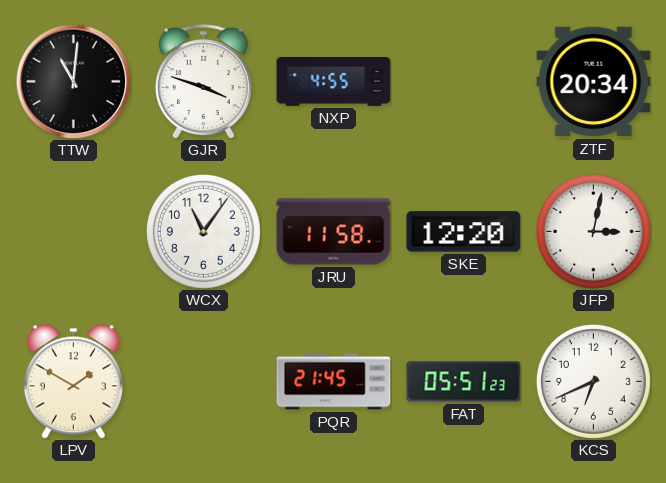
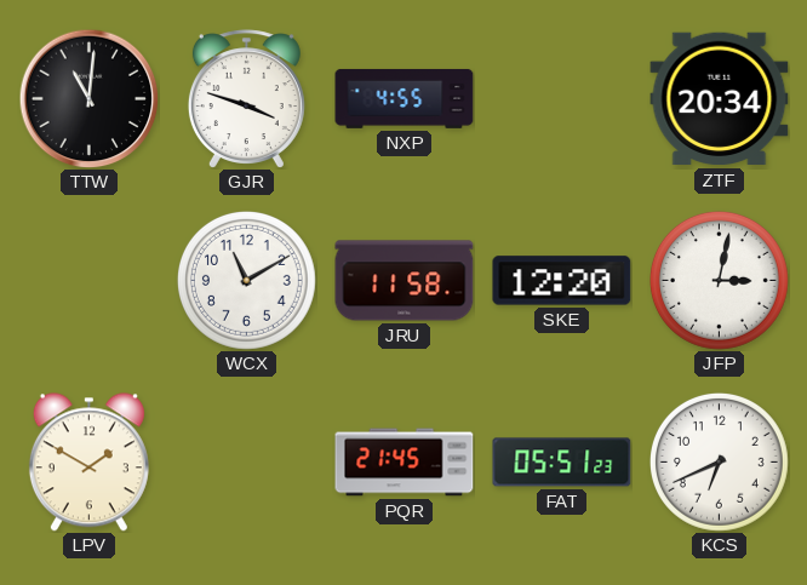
WCX: 11:06 -> 11:10
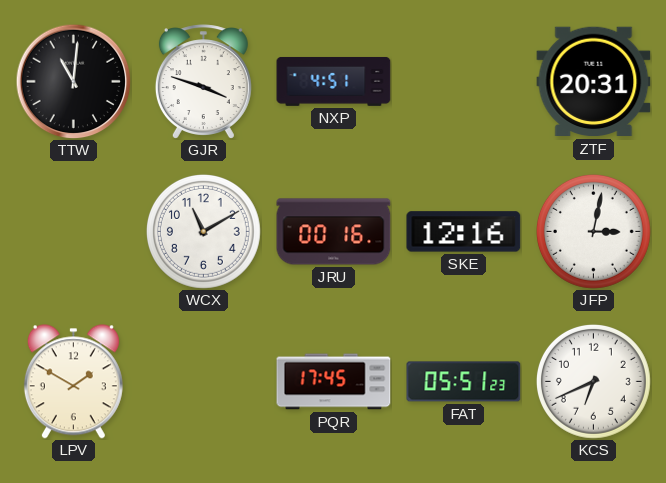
NXP: 4:55 -> 4:51
ZTF: 20:34 -> 20:31
JRU: 11:58 -> 00:16
SKE: 12:20 -> 12:16
PQR: 21:45 -> 17:45
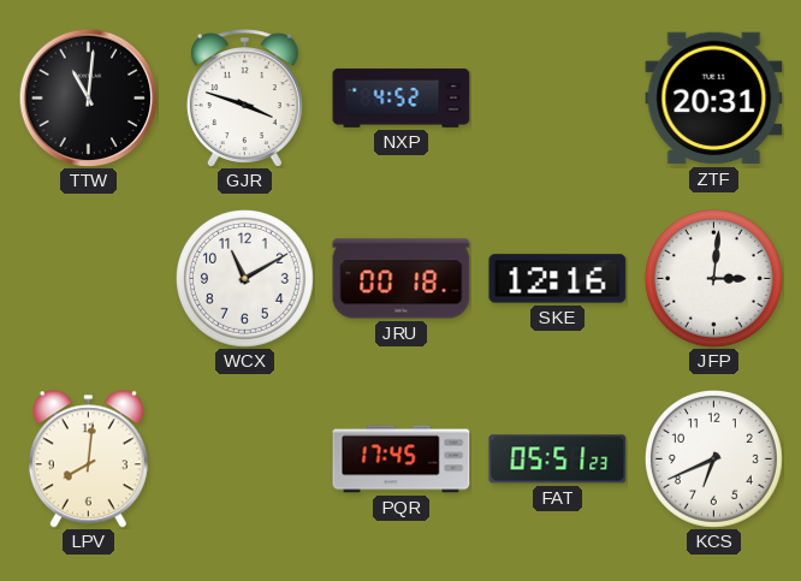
NXP: 4:51 -> 4:52
JRU: 00:16 -> 00:18
JFP: 3:02 -> 3:01
LPV: 1:50 -> 8:01
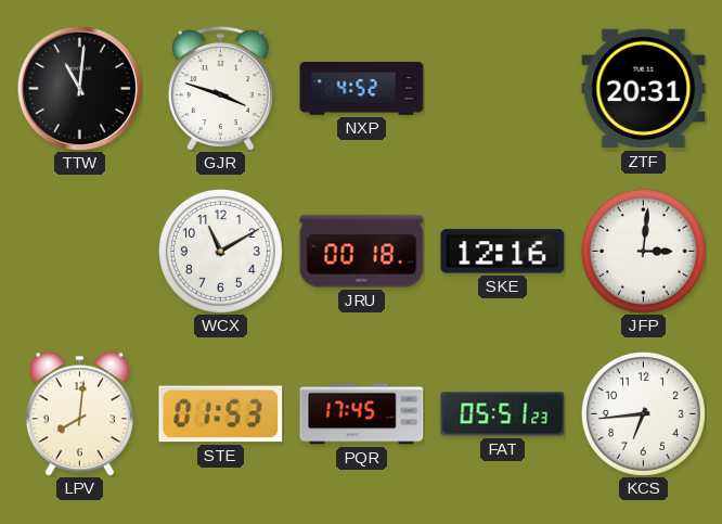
STE: none -> 01:53
KCS: 6:41 -> 6:44
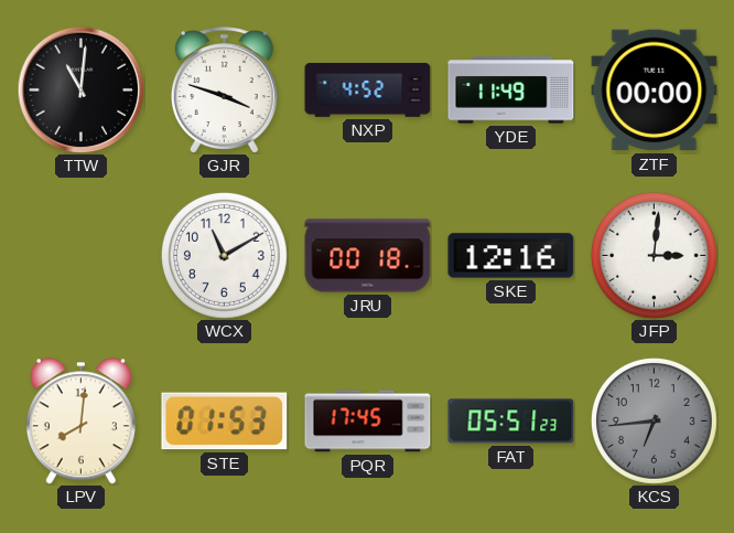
YDE: none -> 11:49
ZTF: 20:31 -> 00:00
KCS dial: white -> grey
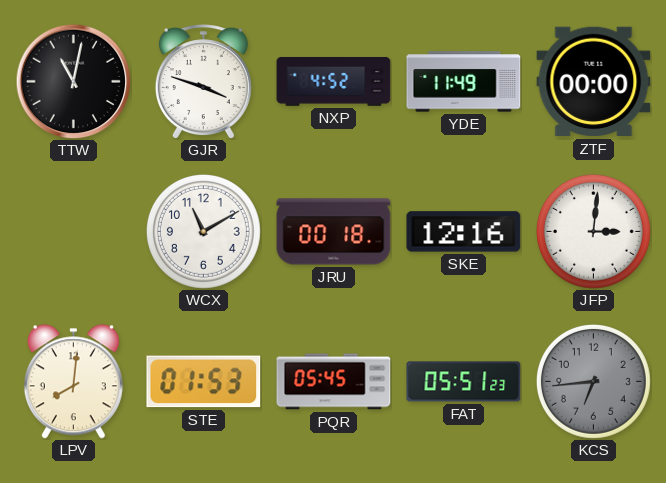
TTW: 11:01 -> 11:02
PQR: 17:45 -> 05:45
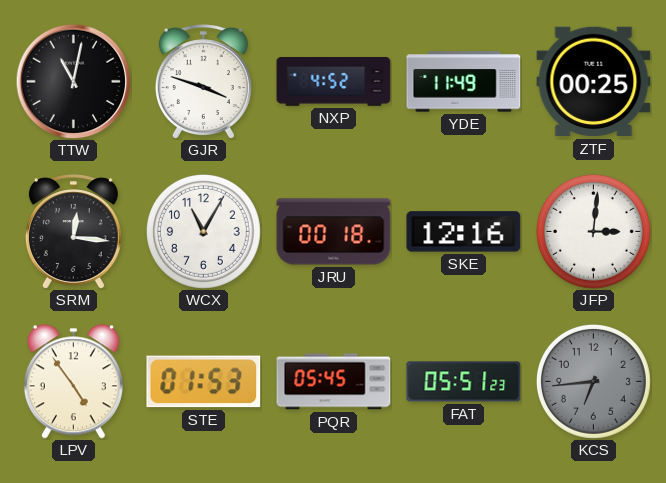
ZTF: 00:00 -> 00:25
SRM: none -> 12:16
WCX: 11:10 -> 11:05
LPV: 8:01 -> 4:54
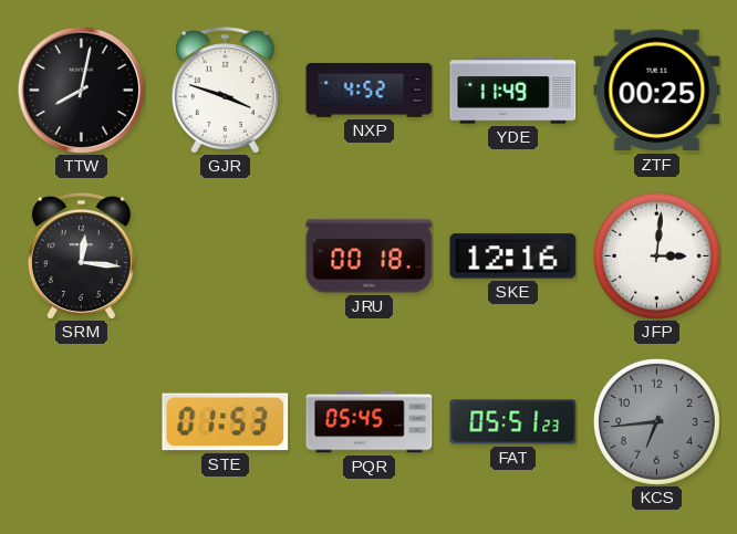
TTW: 11:02 -> 8:02
WCX: 11:05 -> none
LPV: 4:54 -> none
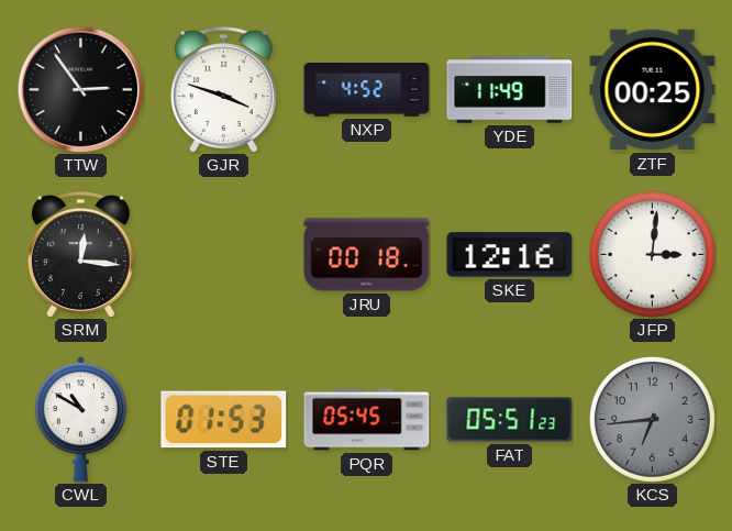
TTW: 8:02 -> 2:54
CWL: none -> 10:50
